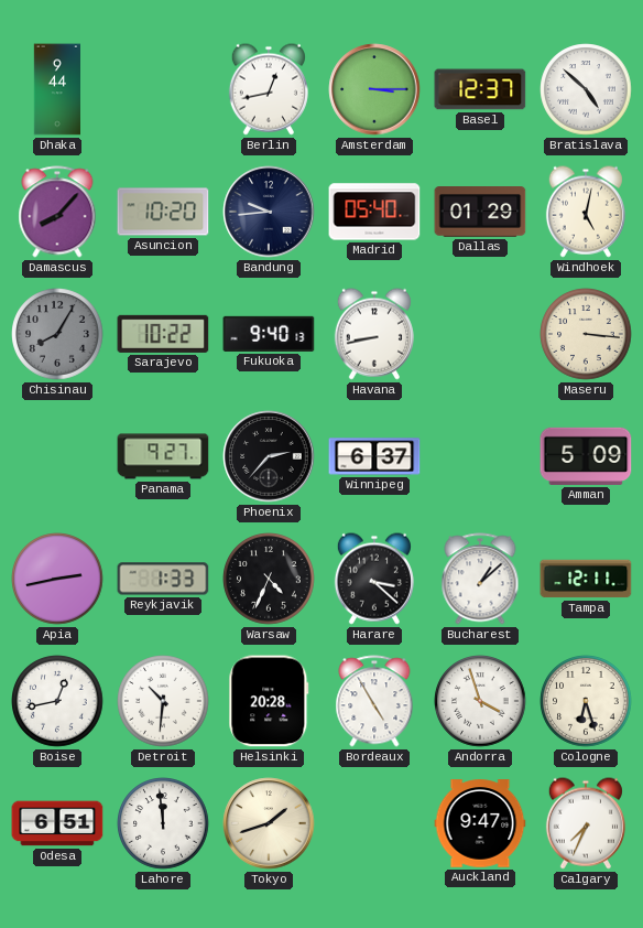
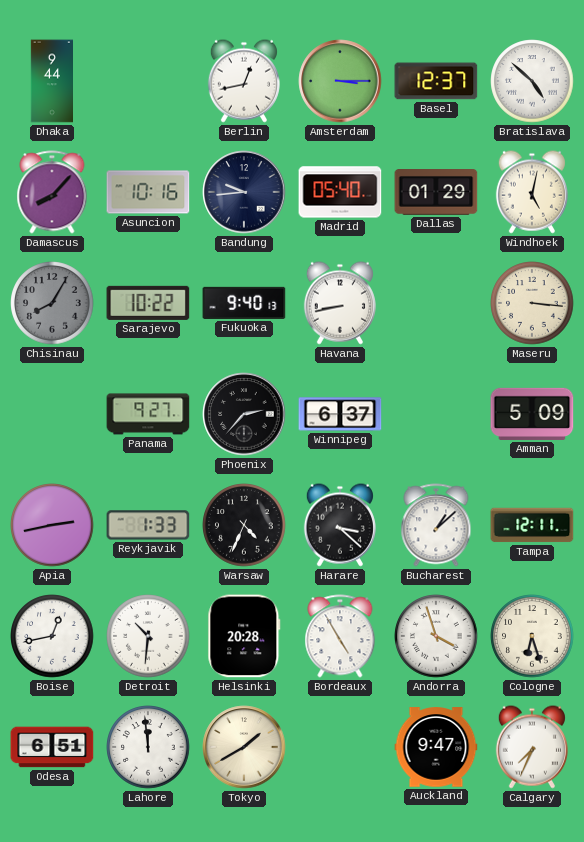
Asuncion: 10:20 -> 10:16
Tokyo: 1:42 -> 1:40
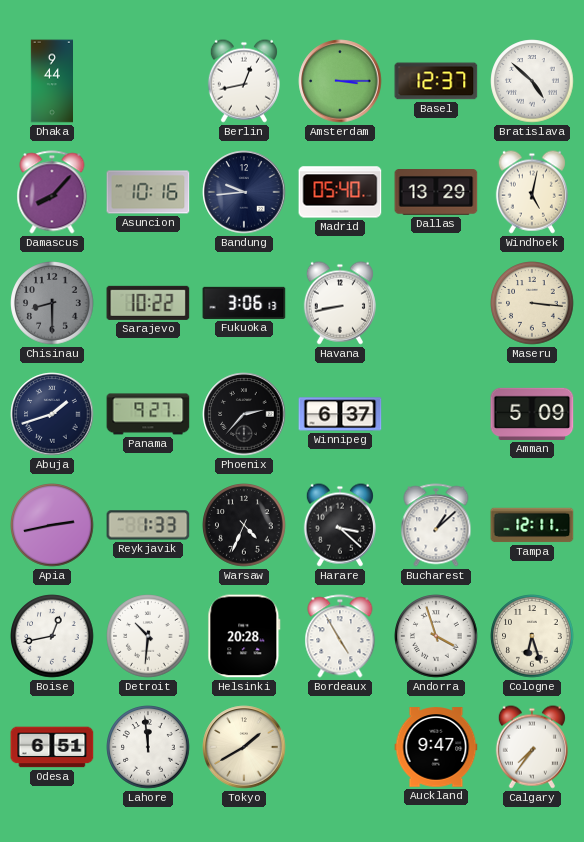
Dallas: 01:29 -> 13:29
Chisinau: 8:05 -> 8:30
Fukuoka: 9:40 -> 3:06
Abuja: none -> 1:42
Calgary: 7:34 -> 7:36
